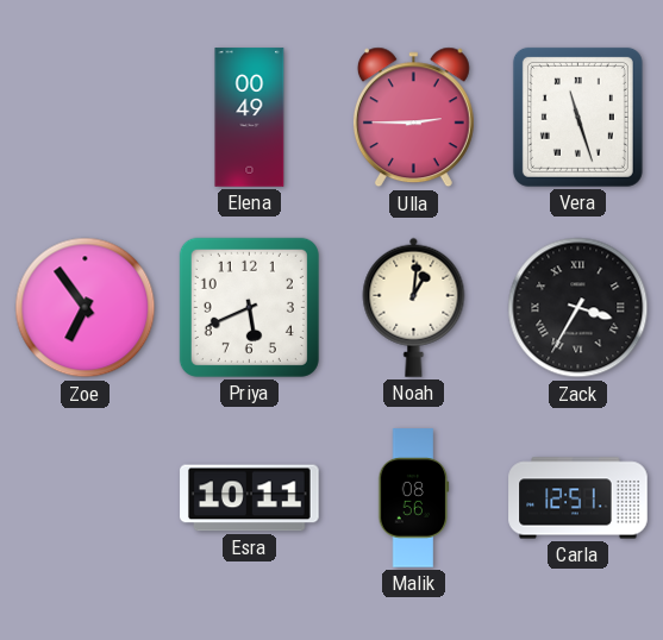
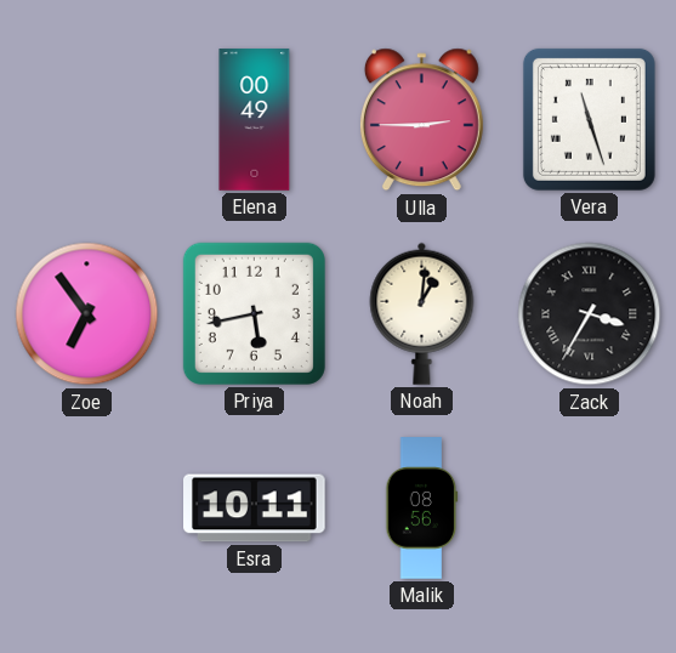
Priya: 5:41 -> 5:43
Carla: 12:51 -> none
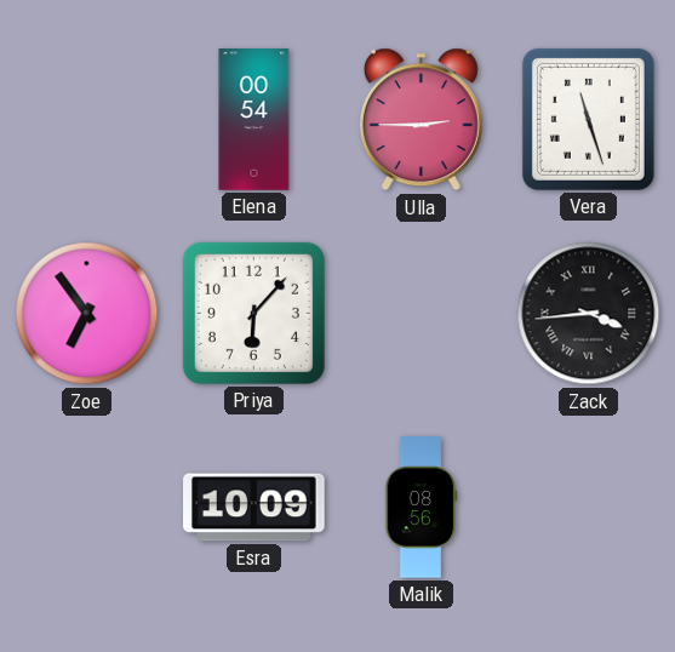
Elena: 00:49 -> 00:54
Priya: 5:43 -> 6:07
Noah: 1:01 -> none
Zack: 3:35 -> 3:44
Esra: 10:11 -> 10:09
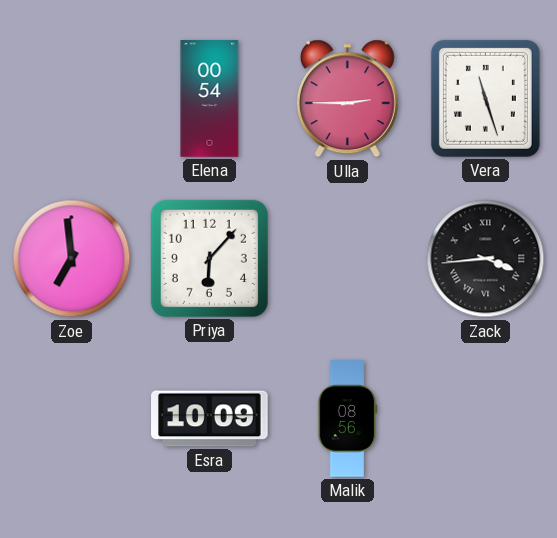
Zoe: 6:54 -> 6:59
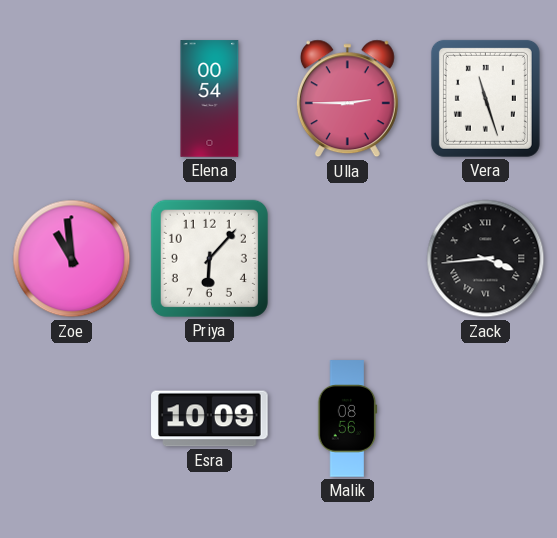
Zoe: 6:59 -> 10:59
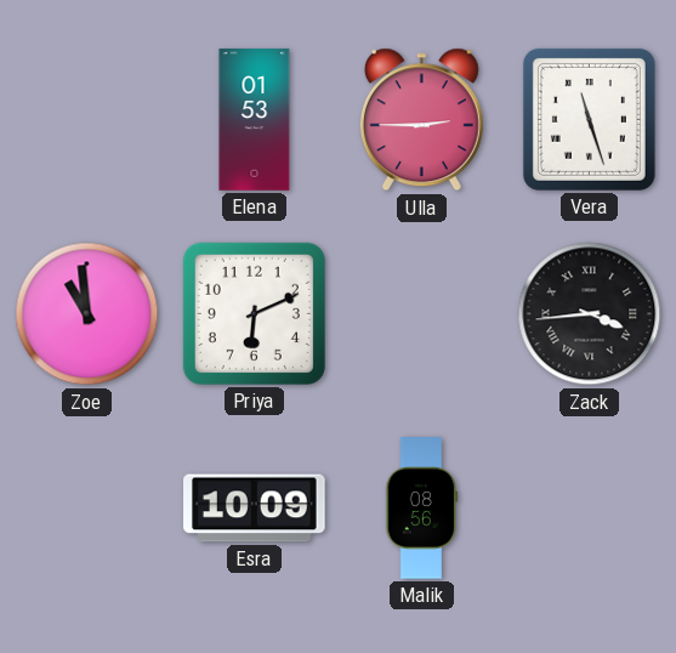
Elena: 00:54 -> 01:53
Priya: 6:07 -> 6:11
